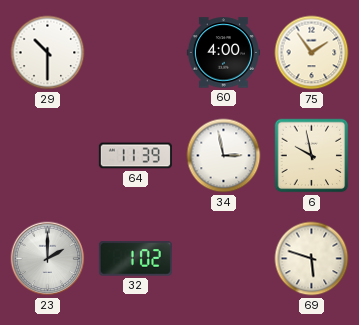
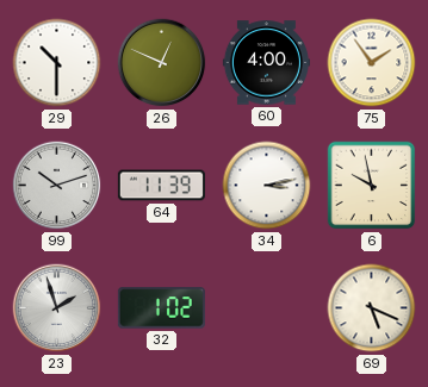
26: none -> 12:49
99: none -> 10:12
34: 2:58 -> 3:13
23: 2:00 -> 1:57
69: 5:48 -> 5:19
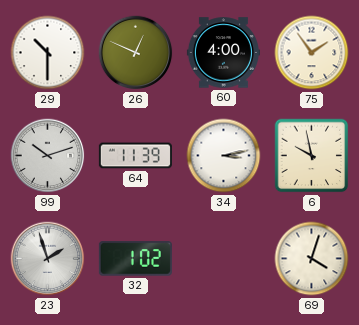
69: 5:19 -> 4:03
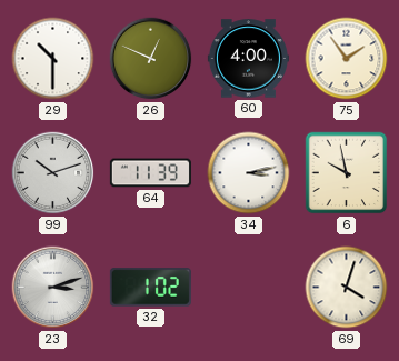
23: 1:57 -> 3:12
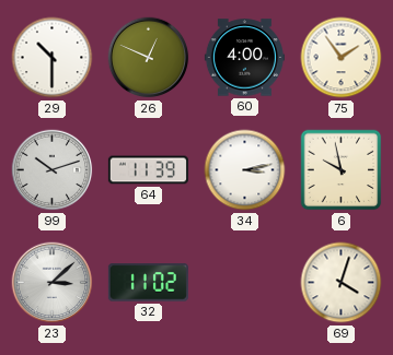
23: 3:12 -> 3:08
32: 1:02 -> 11:02
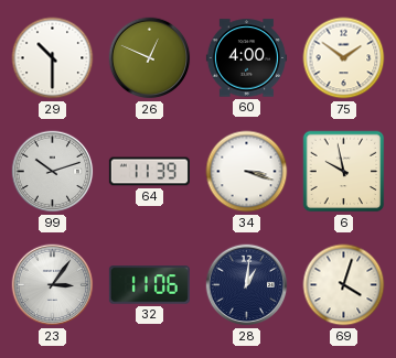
75: 1:54 -> 1:51
34: 3:13 -> 3:18
23: 3:08 -> 3:06
32: 11:02 -> 11:06
28: none -> 1:01
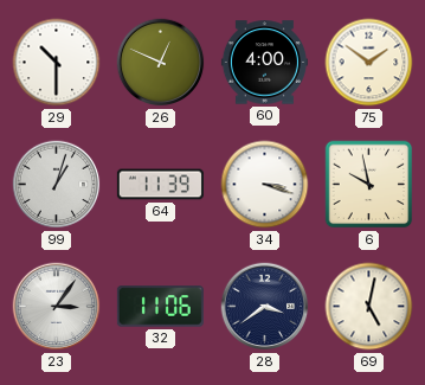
99: 10:12 -> 1:03
28: 1:01 -> 3:39
69: 4:03 -> 5:02
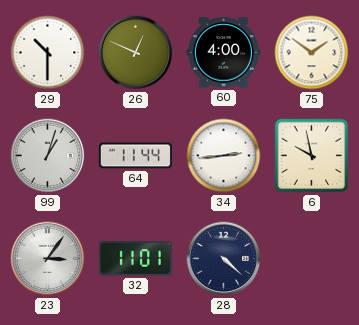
64: 11:39 -> 11:44
34: 3:18 -> 2:44
32: 11:06 -> 11:01
28: 3:39 -> 4:22
69: 5:02 -> none
